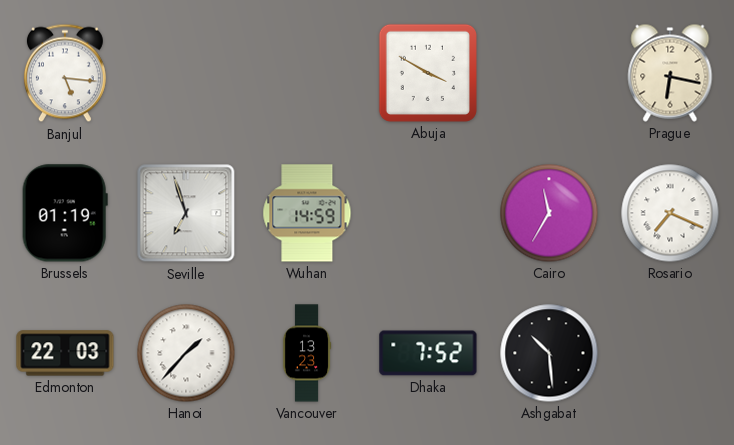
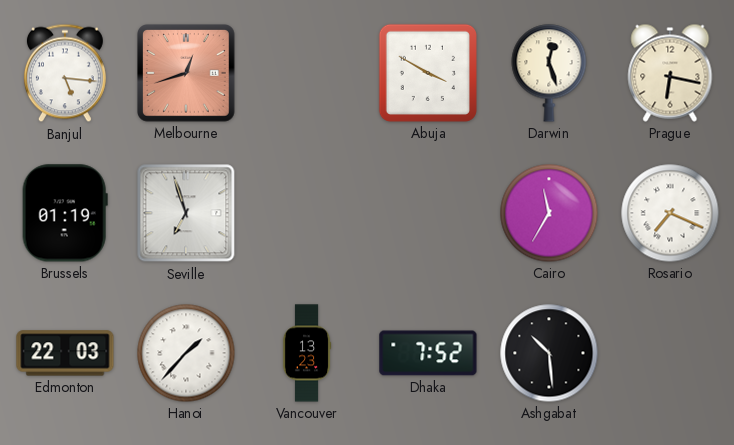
Melbourne: none -> 12:42
Darwin: none -> 12:27
Wuhan: 14:59 -> none
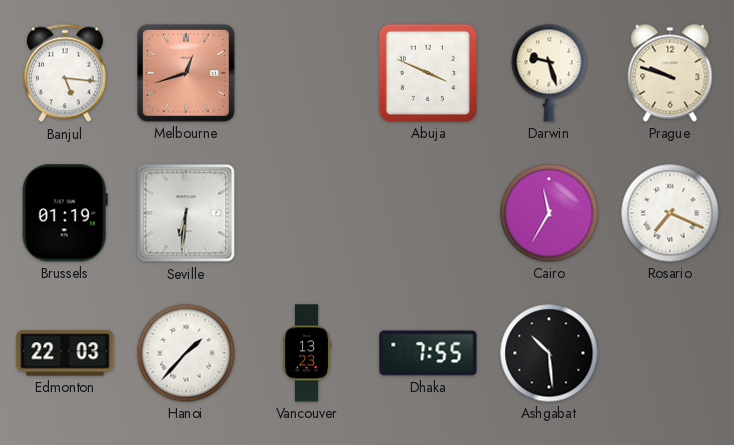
Abuja: 3:50 -> 3:49
Darwin: 12:27 -> 9:27
Prague: 6:17 -> 9:48
Seville: 6:57 -> 6:31
Dhaka: 7:52 -> 7:55
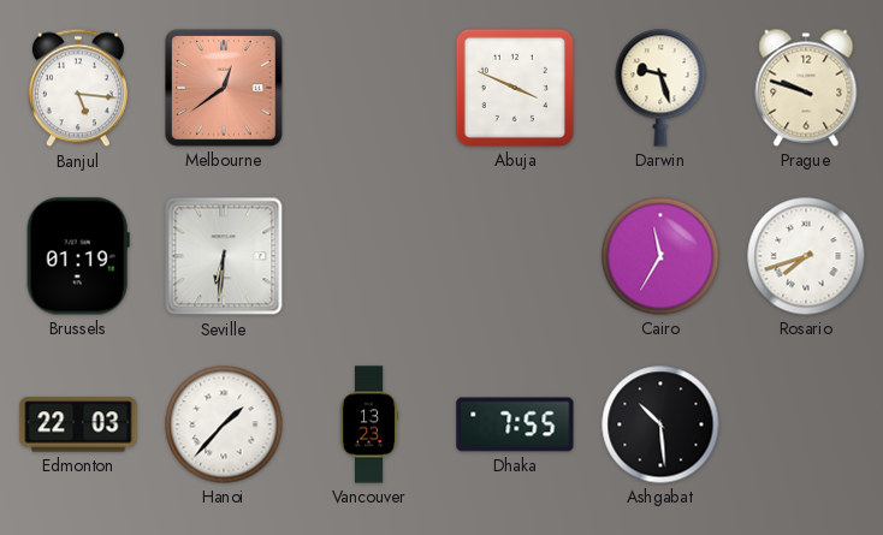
Melbourne: 12:42 -> 12:39
Rosario: 7:19 -> 7:42
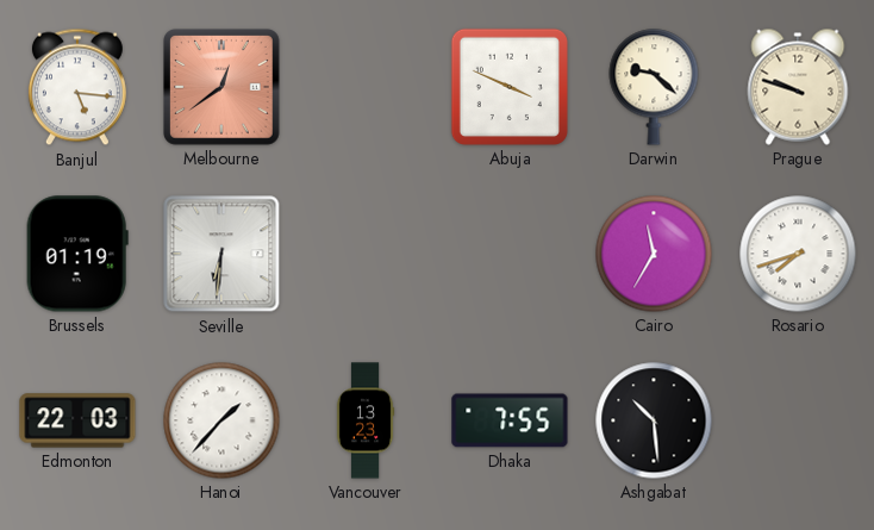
Darwin: 9:27 -> 9:22
